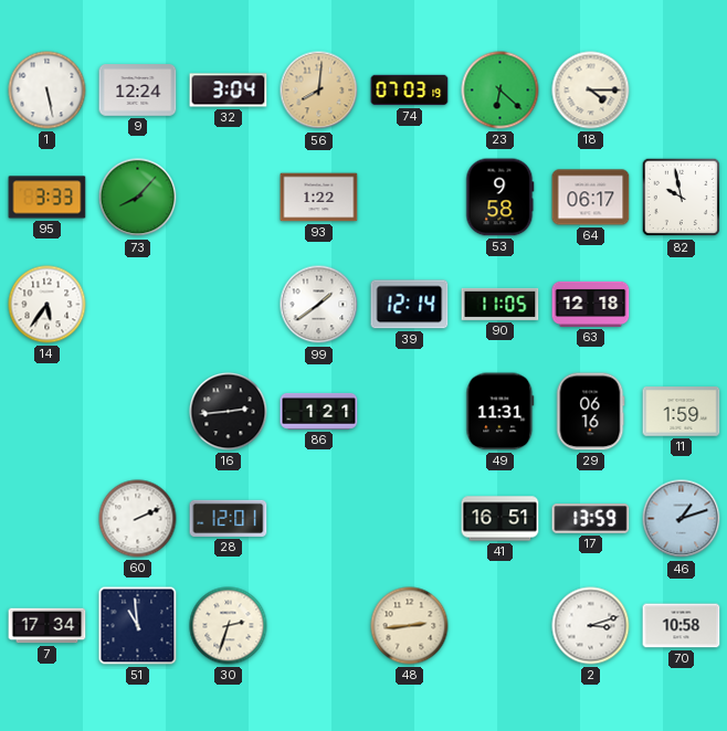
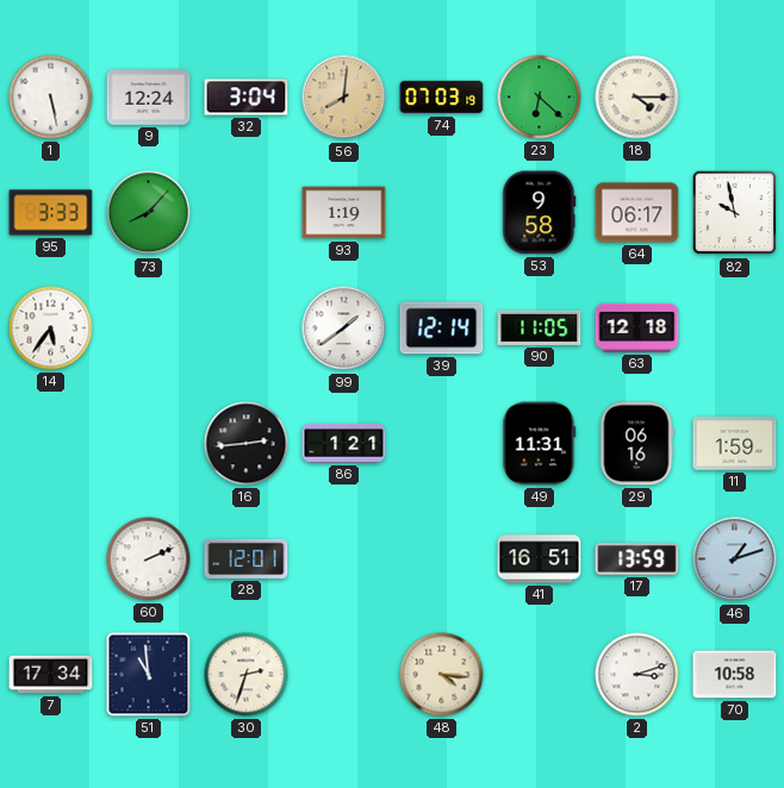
93: 1:22 -> 1:19
48: 2:44 -> 4:16
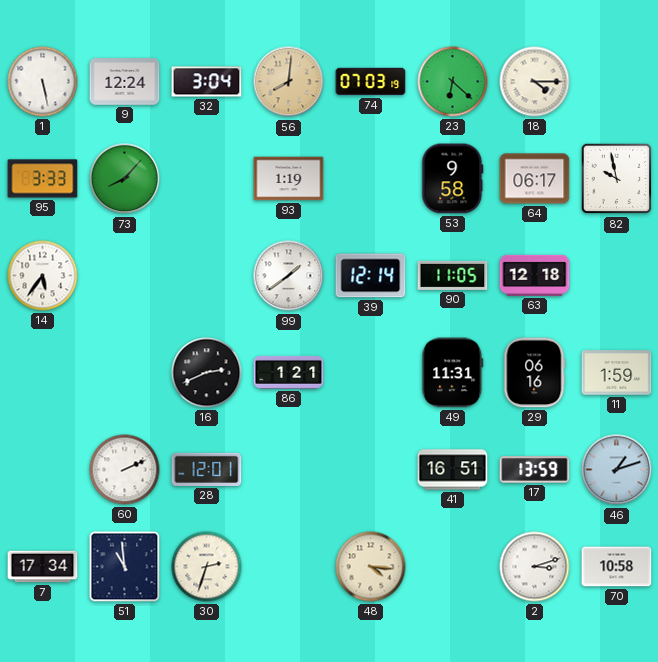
16: 2:44 -> 2:41
